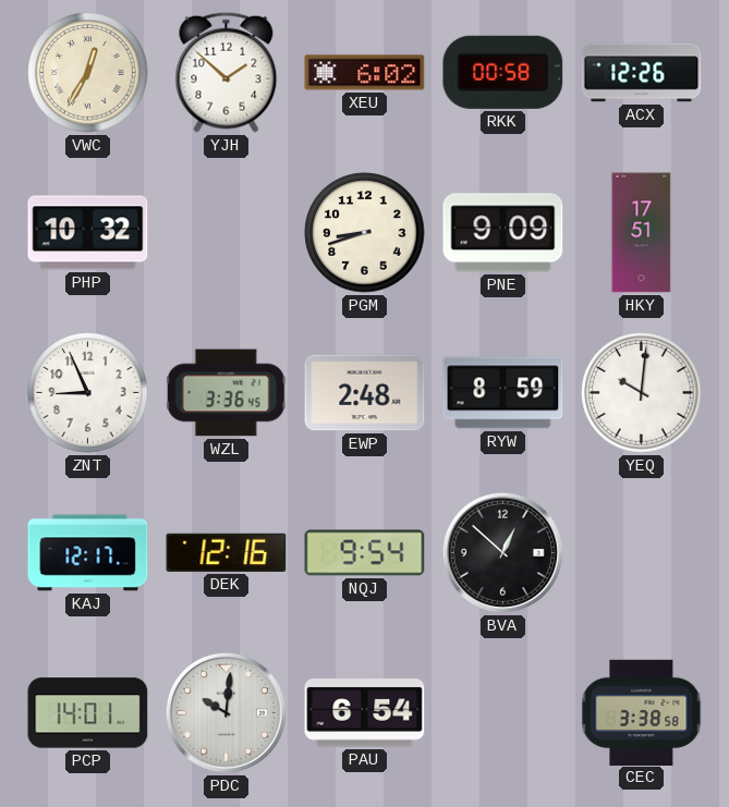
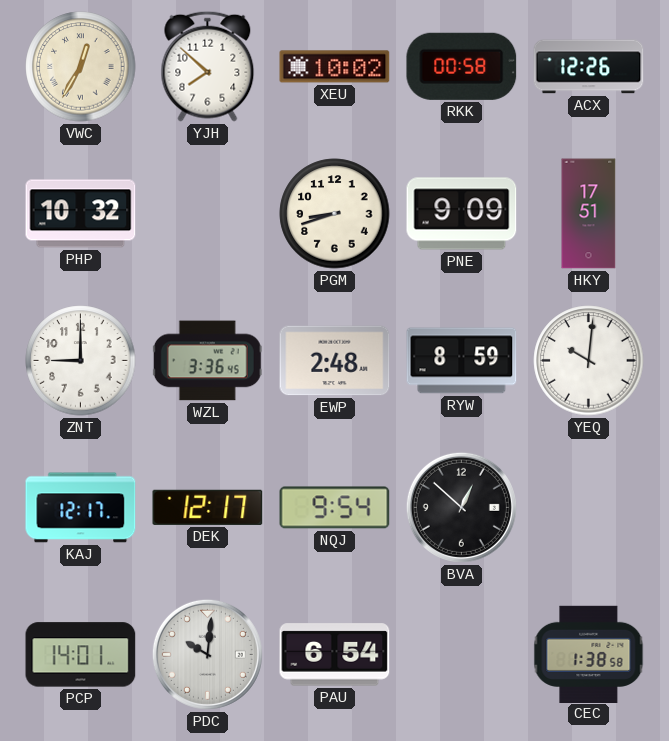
YJH: 1:52 -> 7:52
XEU: 6:02 -> 10:02
ZNT: 8:56 -> 9:00
DEK: 12:16 -> 12:17
CEC: 3:38 -> 1:38
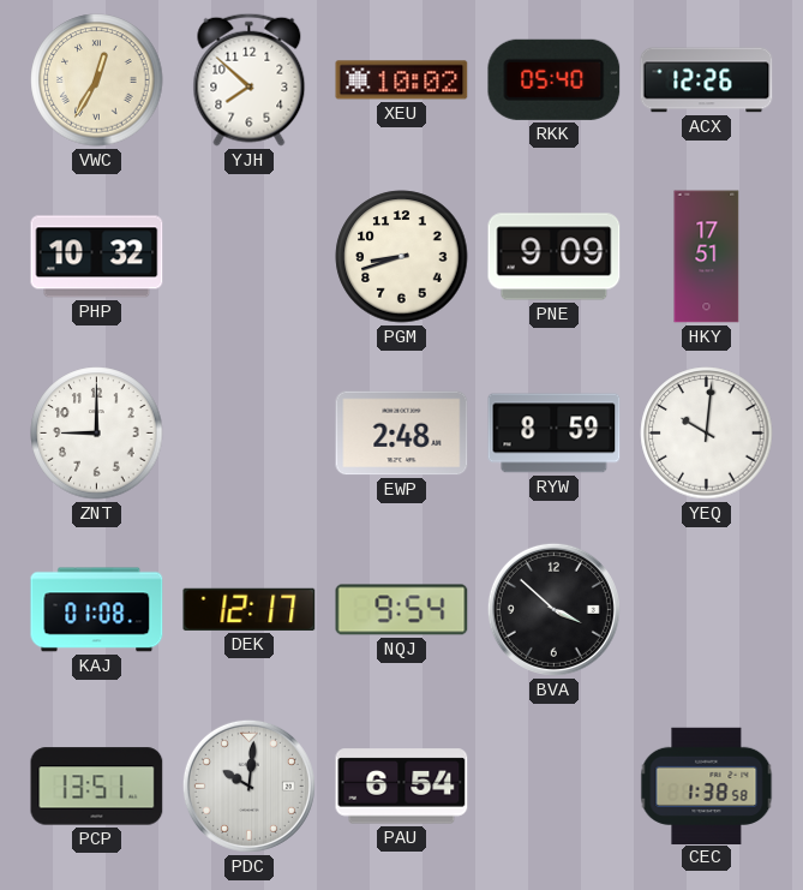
RKK: 00:58 -> 05:40
WZL: 3:36 -> none
KAJ: 12:17 -> 01:08
BVA: 12:52 -> 3:52
PCP: 14:01 -> 13:51
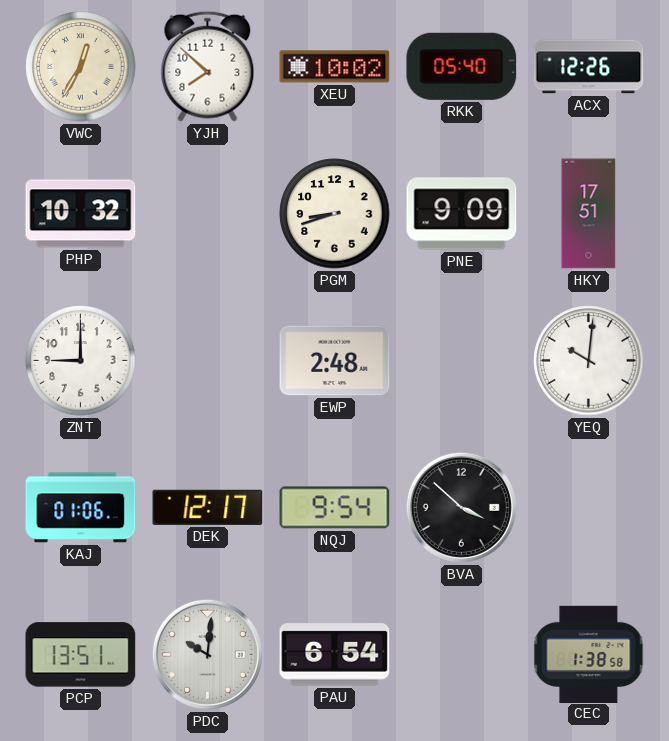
RYW: 8:59 -> none
KAJ: 01:08 -> 01:06
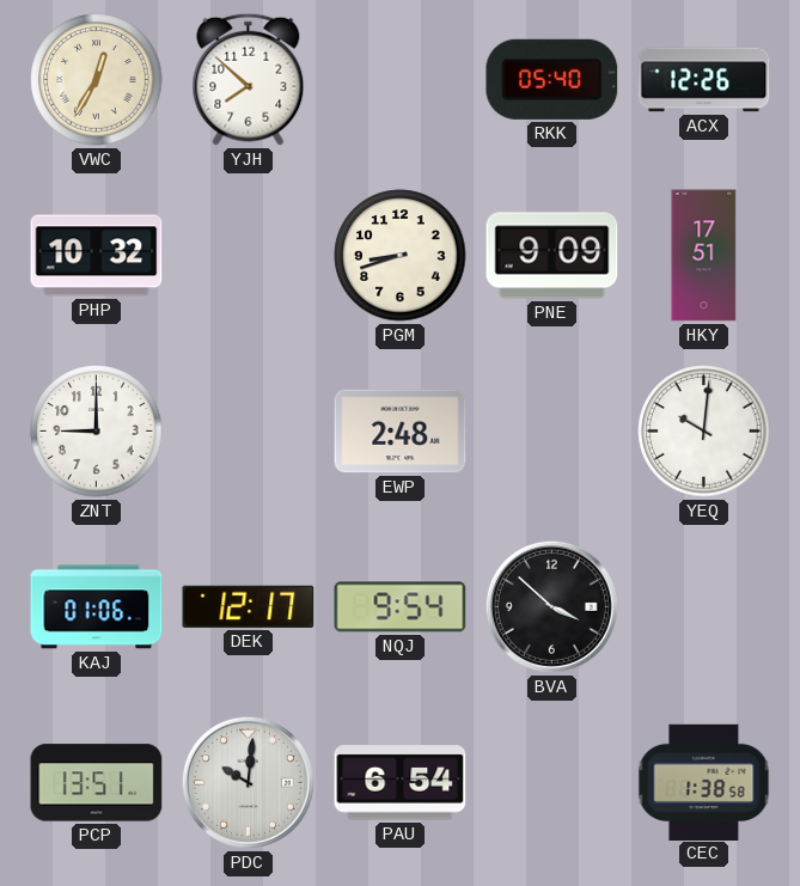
XEU: 10:02 -> none
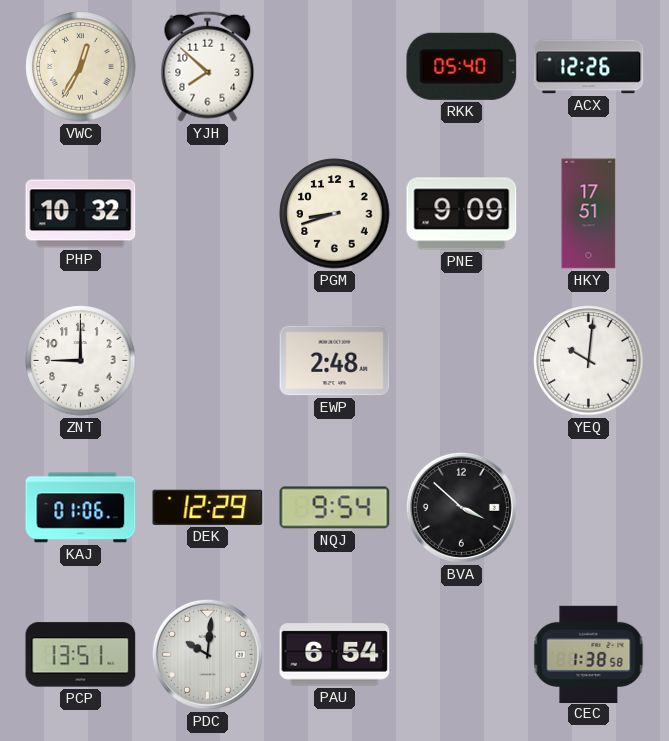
DEK: 12:17 -> 12:29
